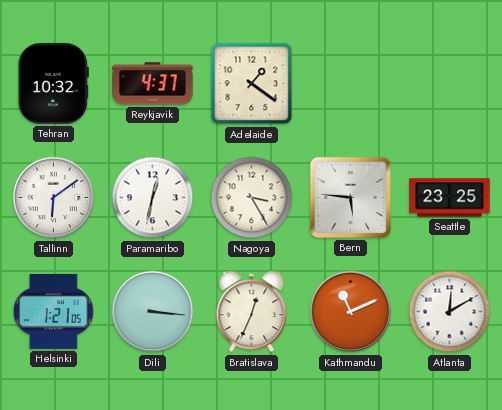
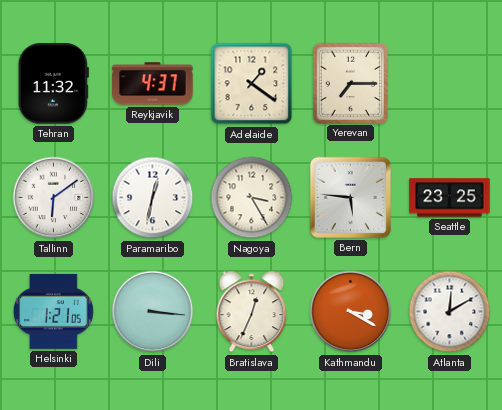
Tehran: 10:32 -> 11:32
Yerevan: none -> 7:15
Kathmandu: 11:11 -> 3:20
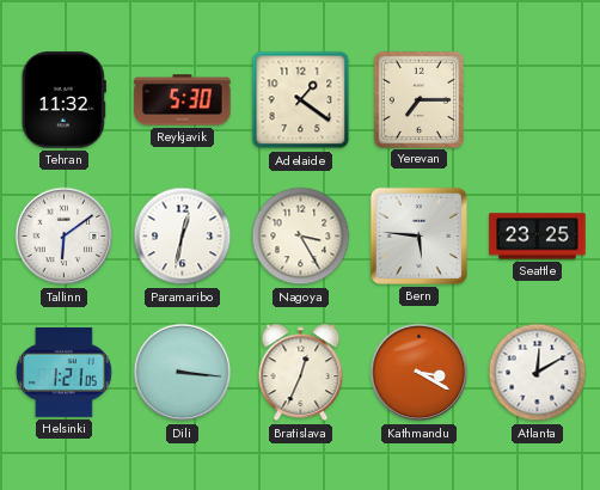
Reykjavik: 4:37 -> 5:30
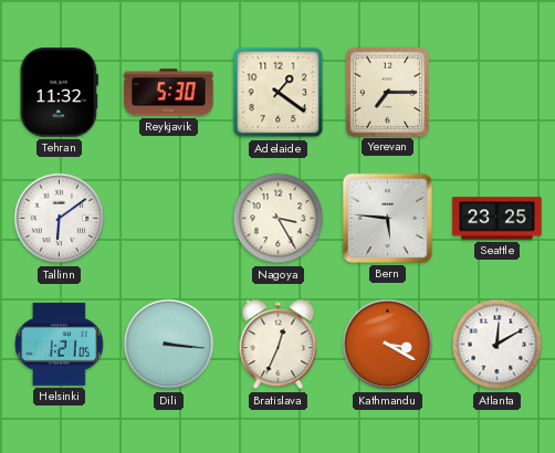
Paramaribo: 12:32 -> none
